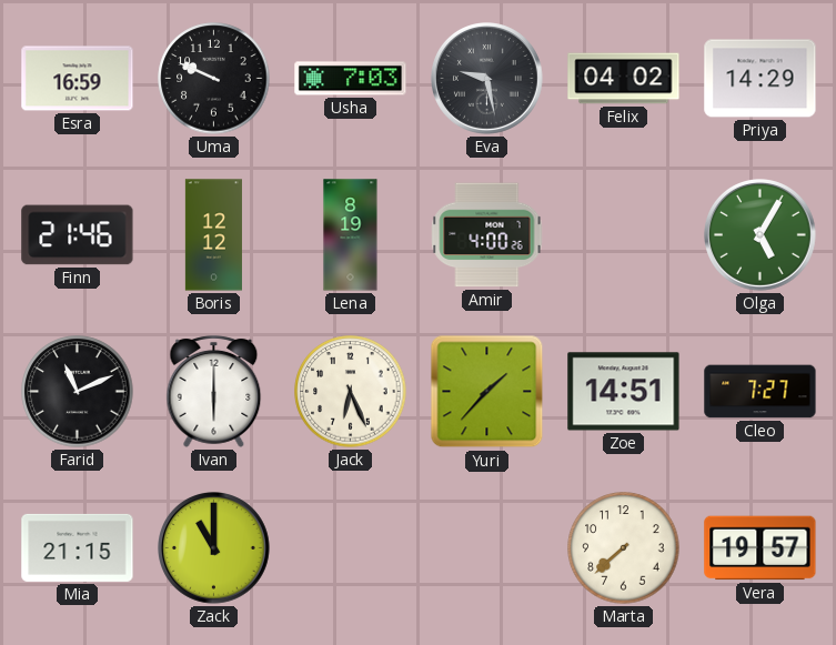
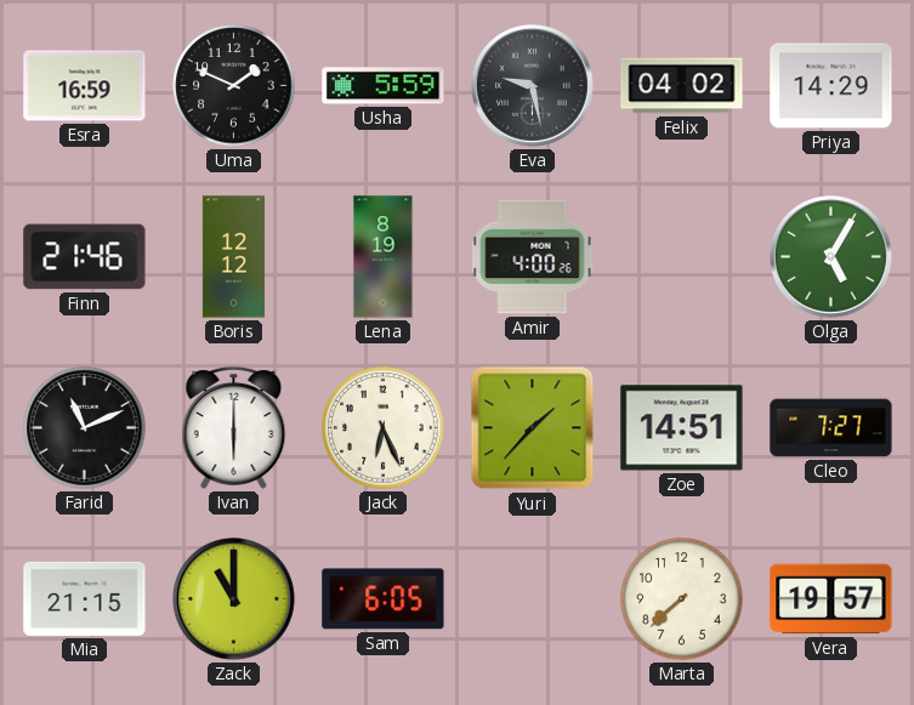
Uma: 9:49 -> 1:49
Usha: 7:03 -> 5:59
Sam: none -> 6:05
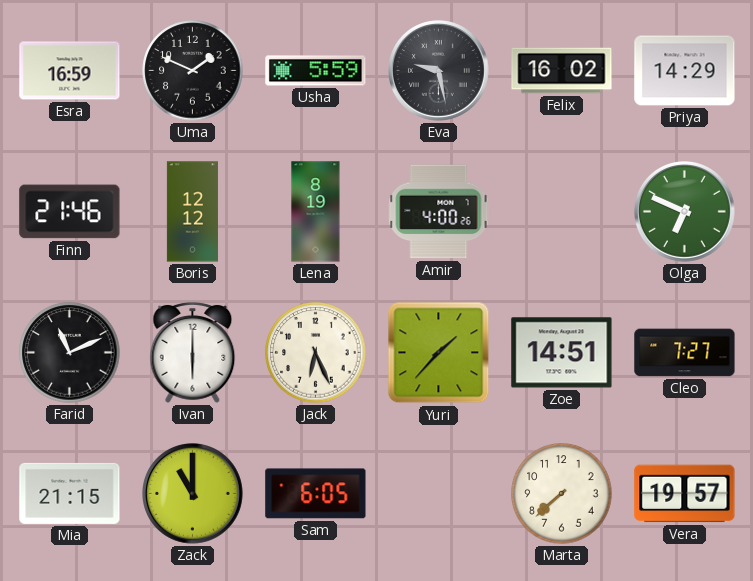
Felix: 04:02 -> 16:02
Olga: 5:05 -> 6:49
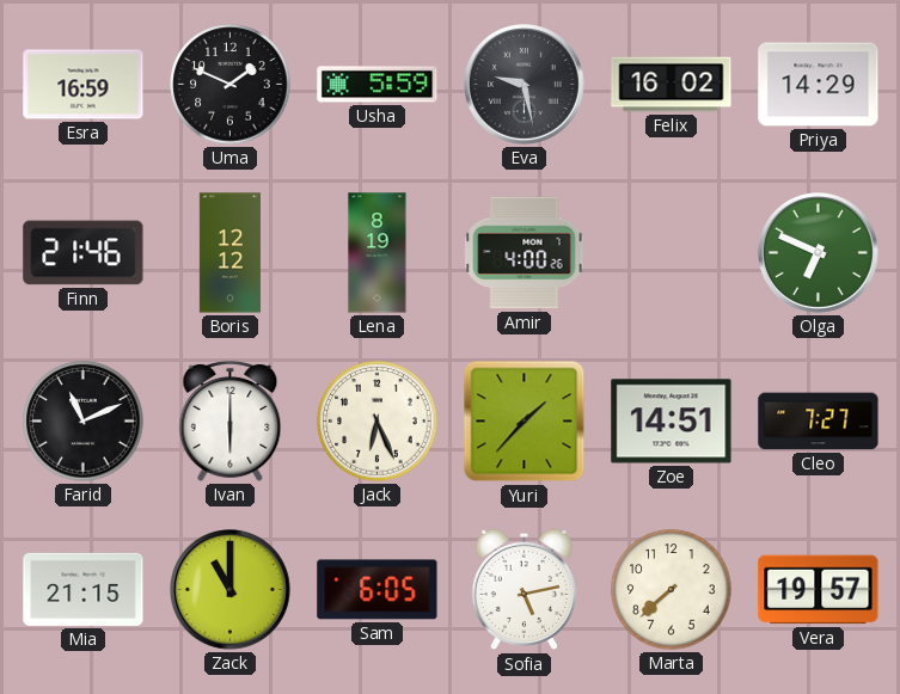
Sofia: none -> 5:13
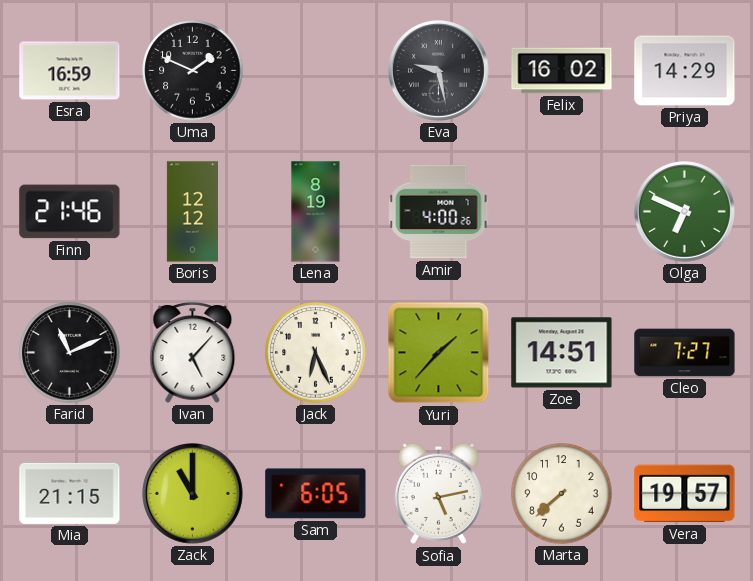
Usha: 5:59 -> none
Ivan: 6:00 -> 5:07
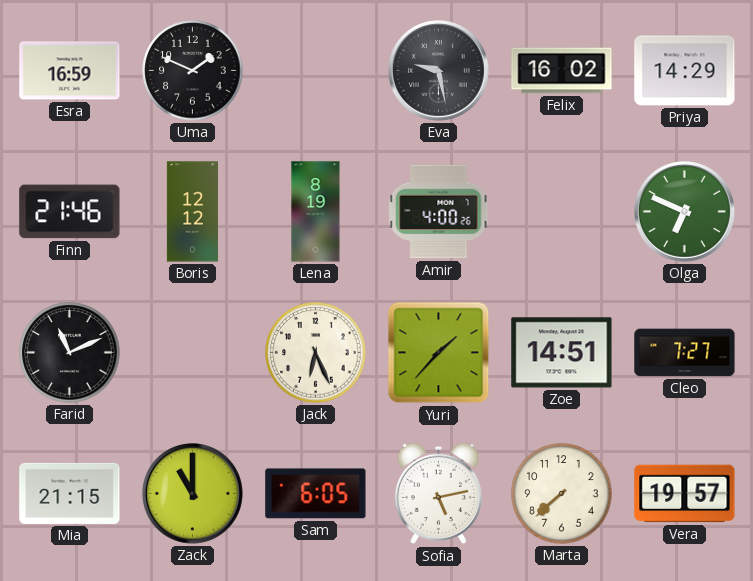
Ivan: 5:07 -> none
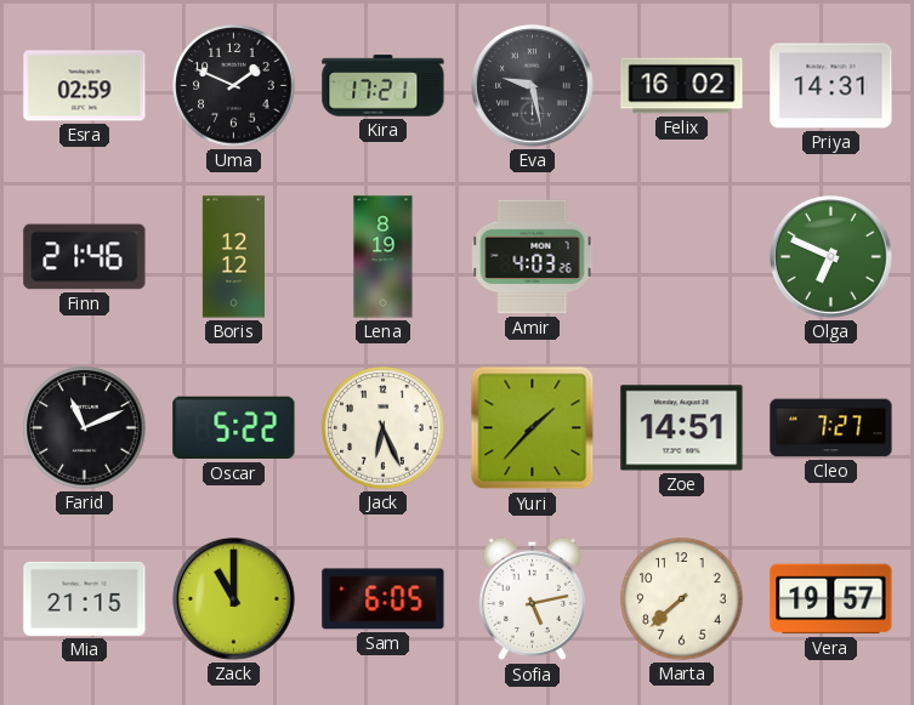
Esra: 16:59 -> 02:59
Kira: none -> 17:21
Priya: 14:29 -> 14:31
Amir: 4:00 -> 4:03
Oscar: none -> 5:22
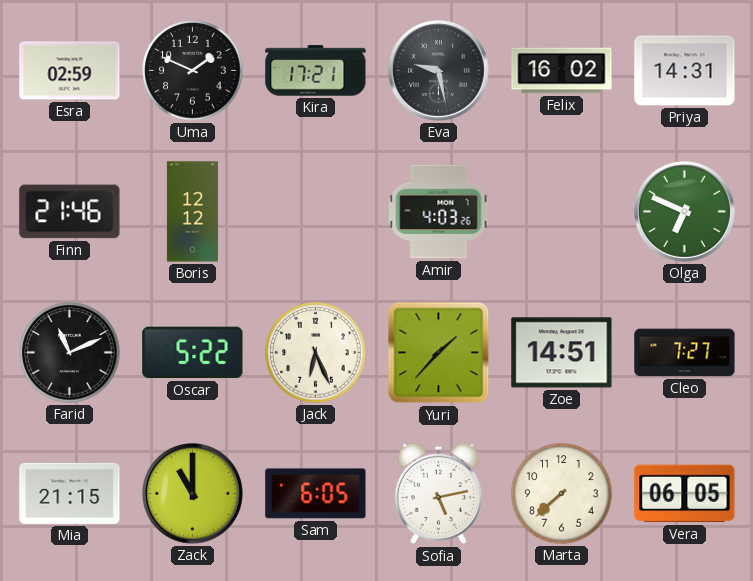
Lena: 8:19 -> none
Vera: 19:57 -> 06:05
